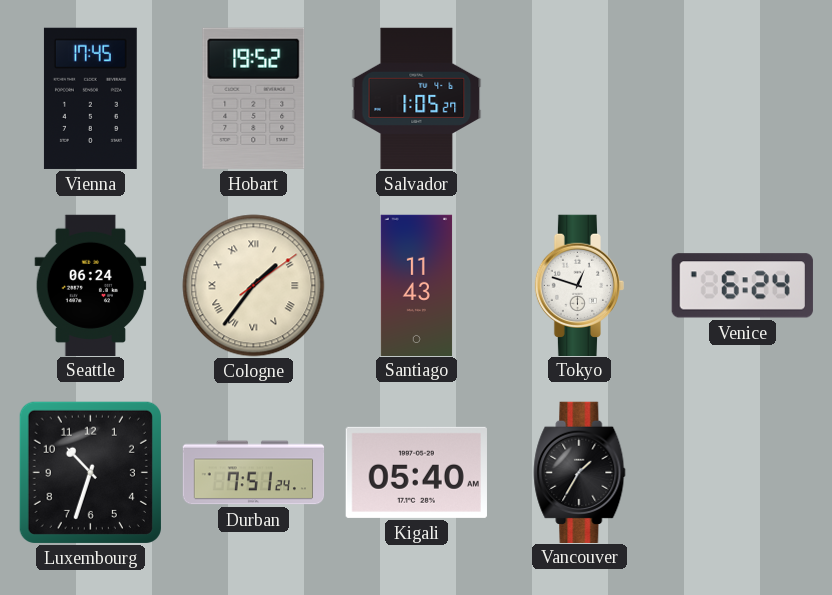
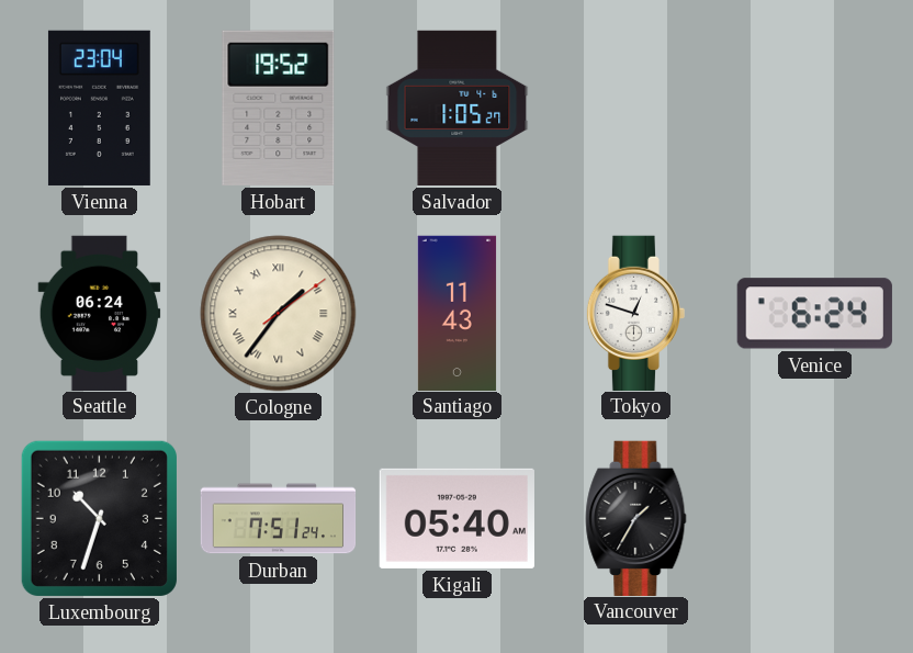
Vienna: 17:45 -> 23:04
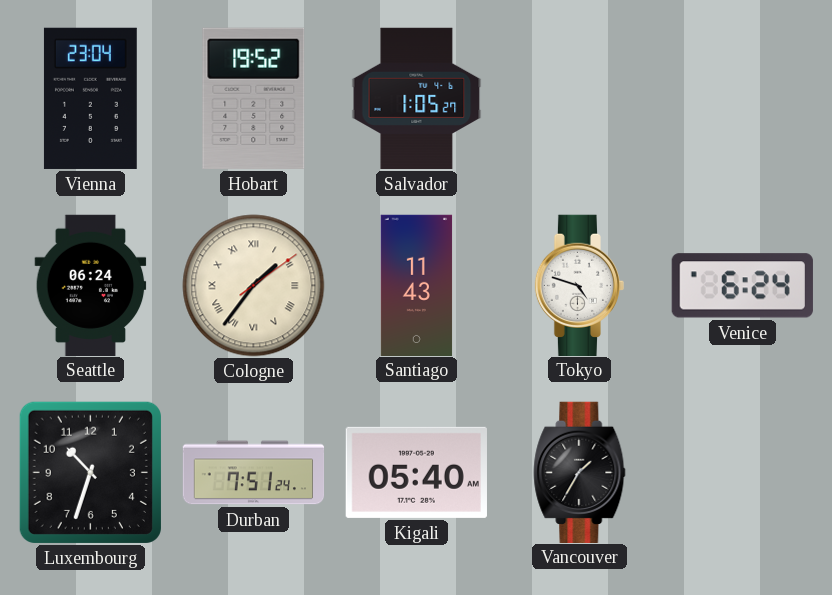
Tokyo: 12:48 -> 4:48
